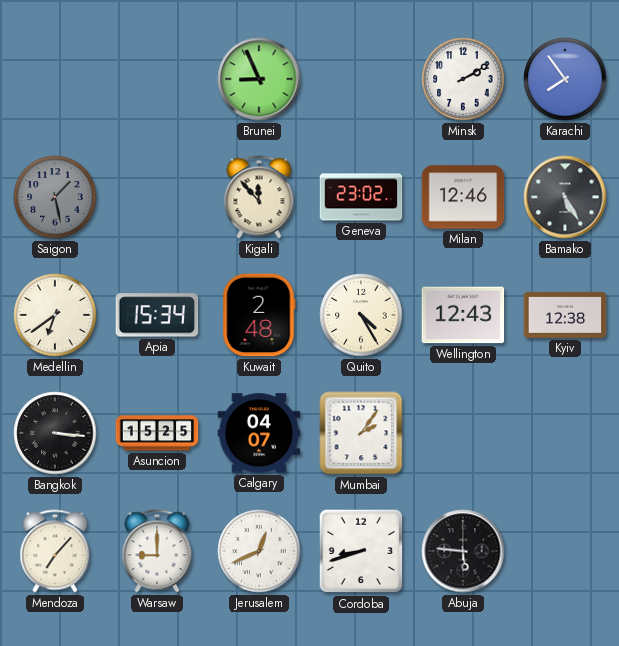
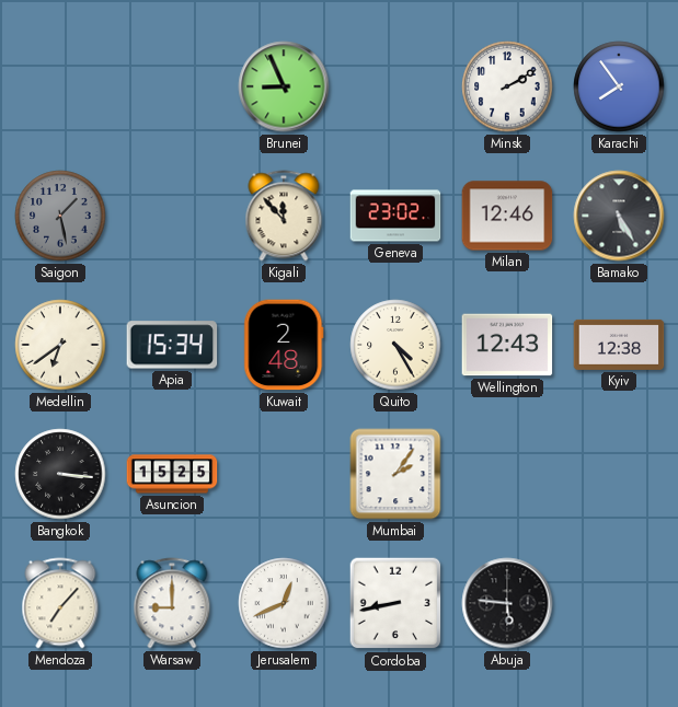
Calgary: 04:07 -> none
Cordoba: 8:42 -> 8:43
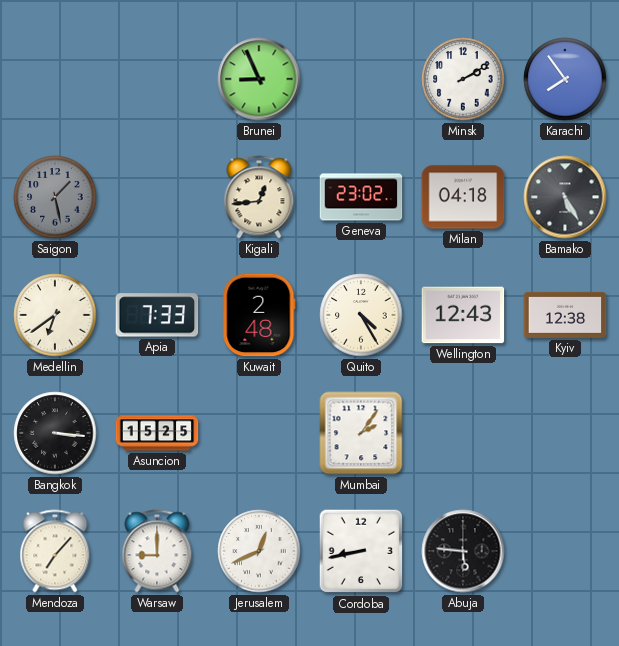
Kigali: 11:53 -> 12:44
Milan: 12:46 -> 04:18
Apia: 15:34 -> 7:33
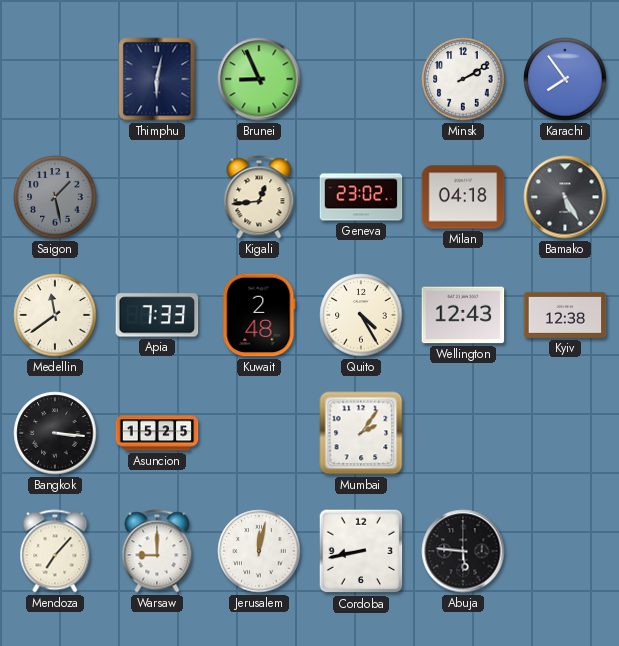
Thimphu: none -> 6:02
Medellin: 6:39 -> 11:39
Jerusalem: 12:41 -> 12:02
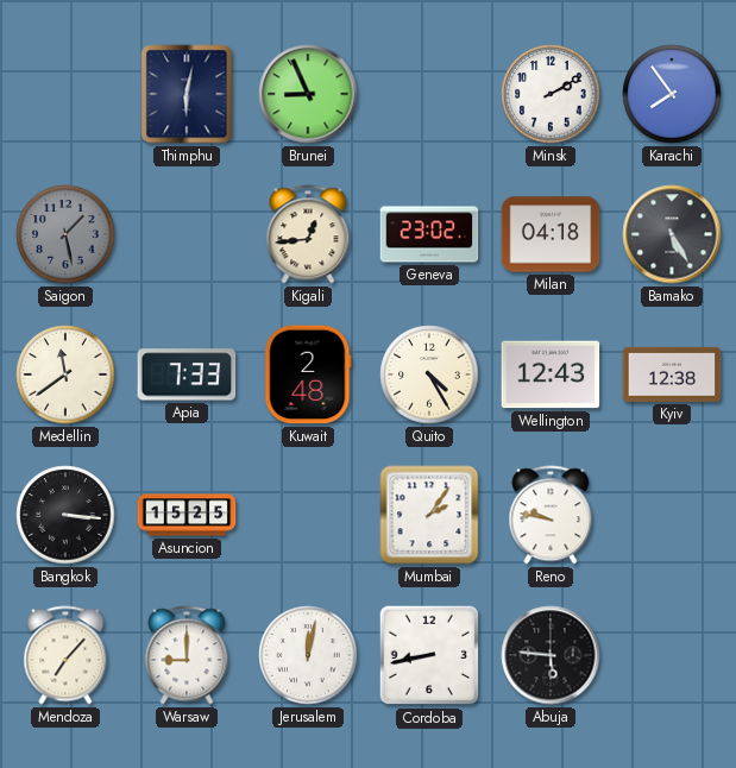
Reno: none -> 9:47
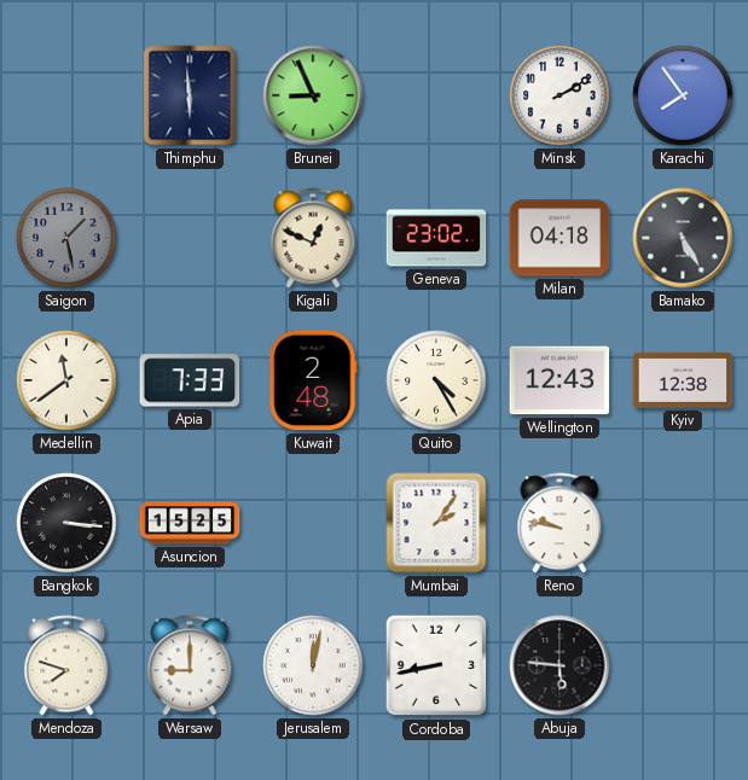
Thimphu: 6:02 -> 5:59
Kigali: 12:44 -> 12:49
Mendoza: 7:07 -> 7:48
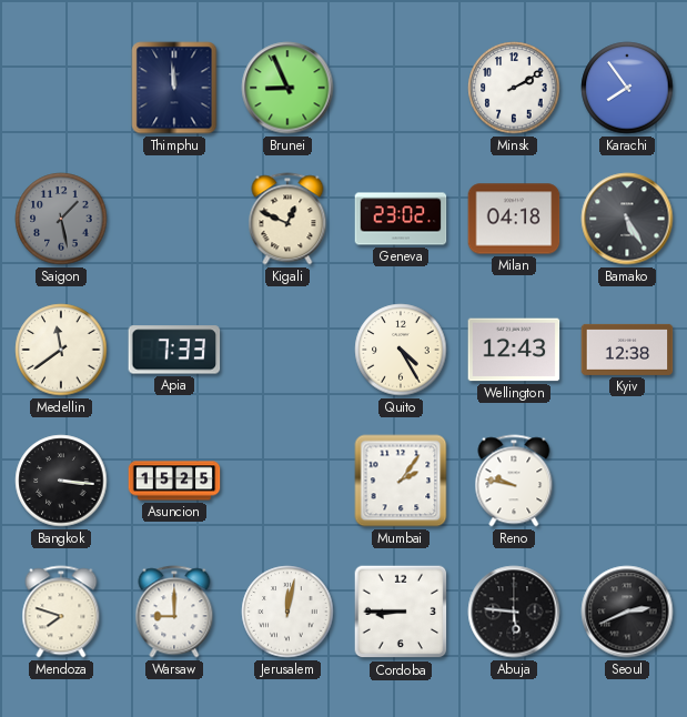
Thimphu: 5:59 -> 11:59
Kuwait: 2:48 -> none
Cordoba: 8:43 -> 8:45
Seoul: none -> 2:41
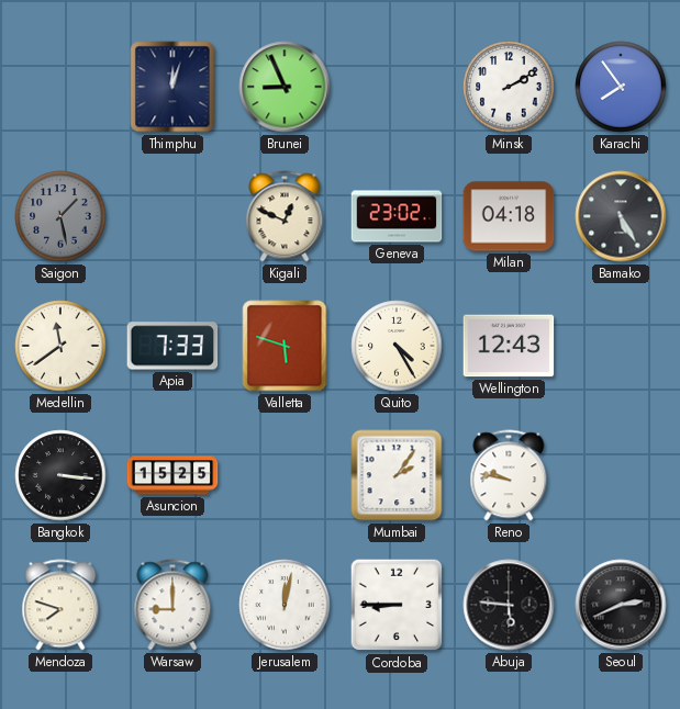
Thimphu: 11:59 -> 12:03
Valletta: none -> 5:48
Kyiv: 12:38 -> none
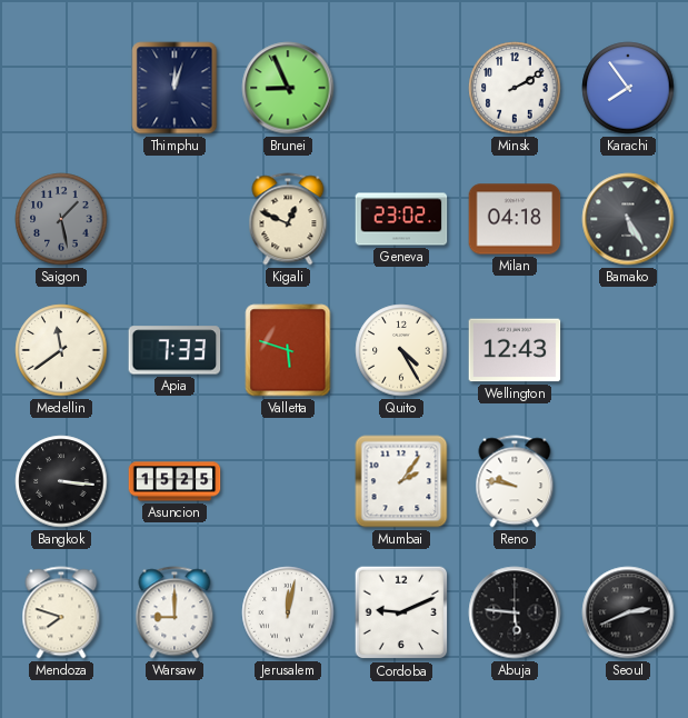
Cordoba: 8:45 -> 9:11
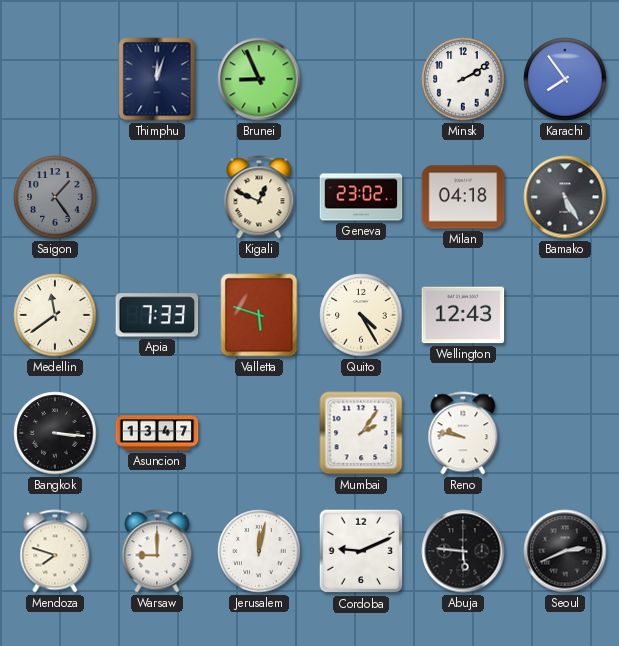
Saigon: 1:28 -> 1:24
Asuncion: 15:25 -> 13:47
